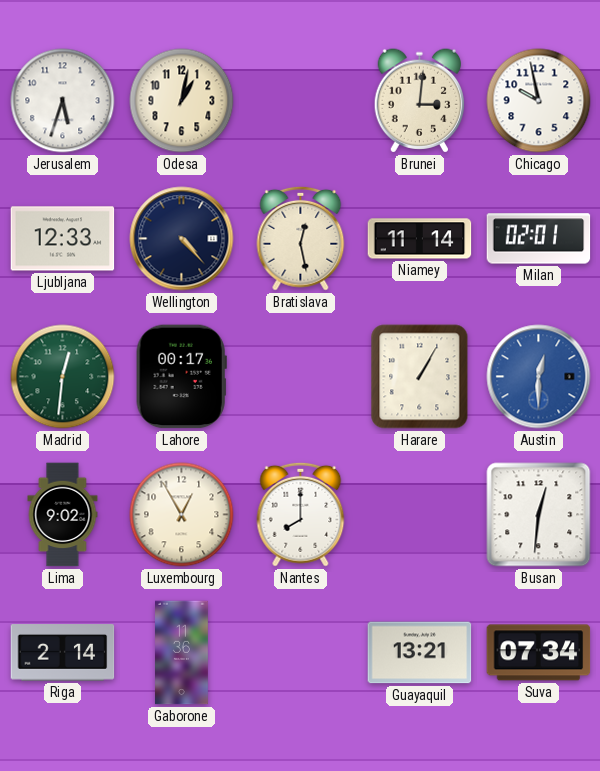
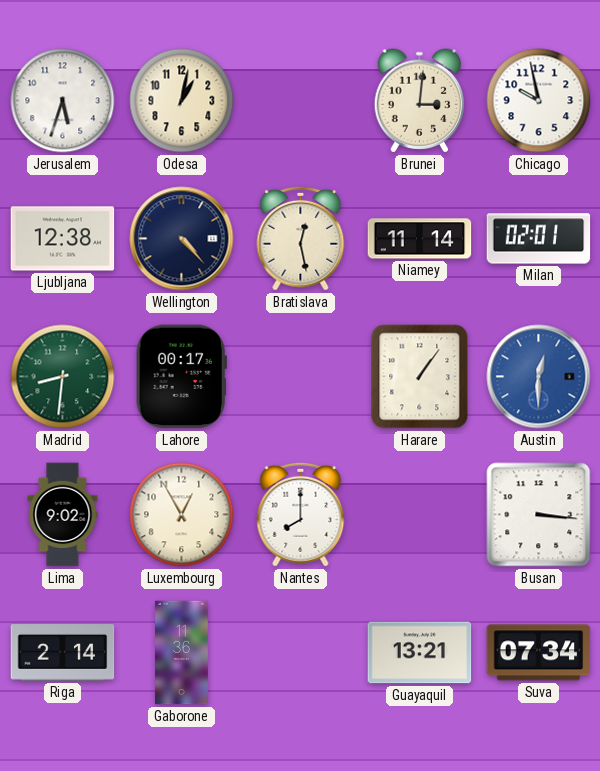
Ljubljana: 12:33 -> 12:38
Madrid: 12:31 -> 8:31
Harare: 1:05 -> 1:06
Busan: 12:31 -> 3:16
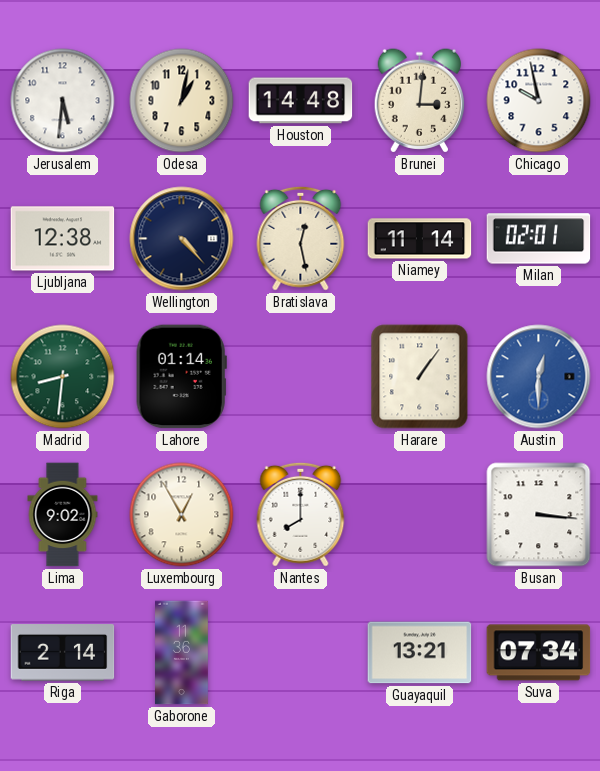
Jerusalem: 5:33 -> 5:31
Houston: none -> 14:48
Lahore: 00:17 -> 01:14
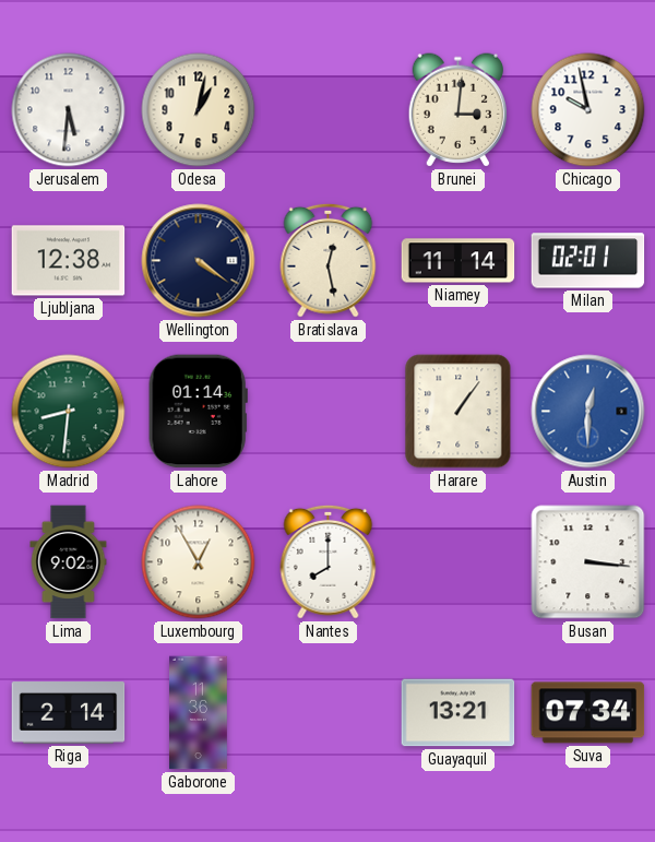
Houston: 14:48 -> none
Wellington: 4:23 -> 4:21
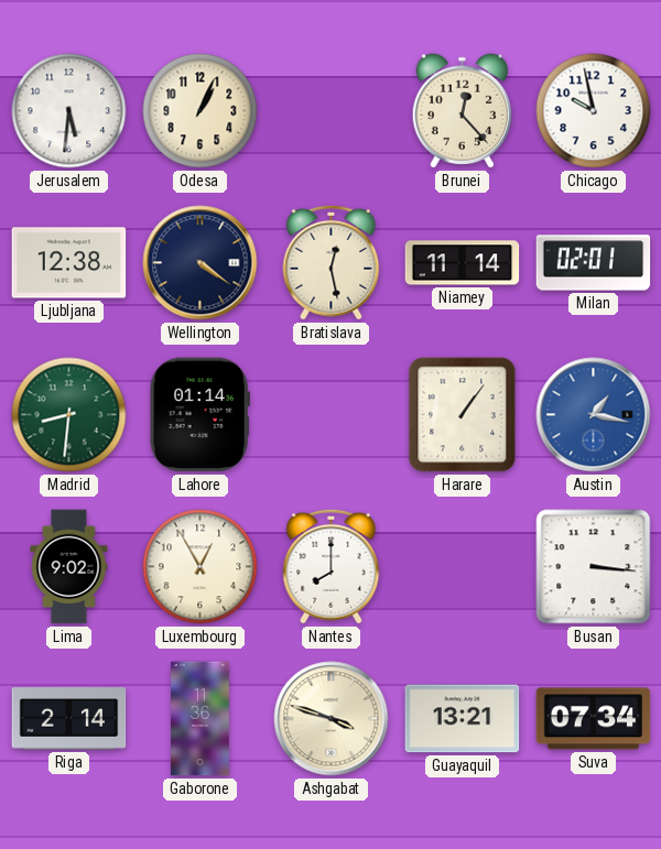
Odesa: 1:02 -> 1:04
Brunei: 3:01 -> 12:23
Austin: 12:30 -> 1:17
Ashgabat: none -> 3:48
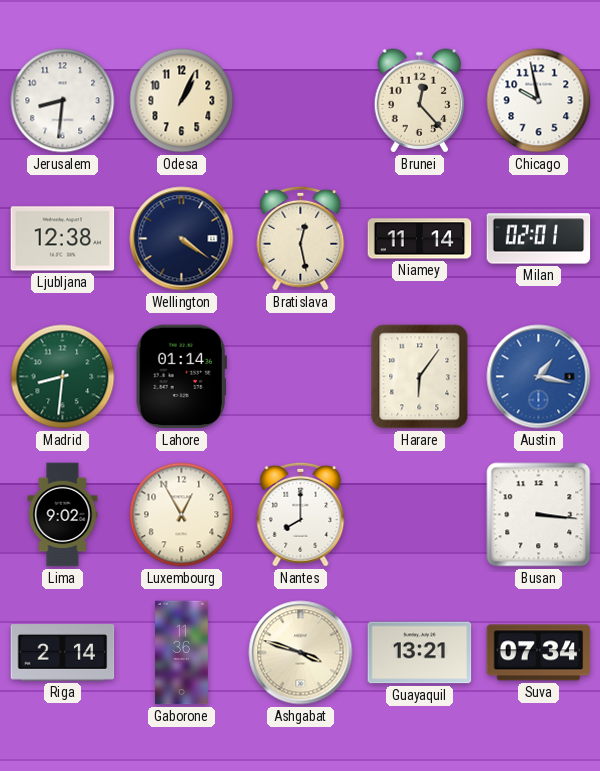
Jerusalem: 5:31 -> 8:31
Harare: 1:06 -> 6:06
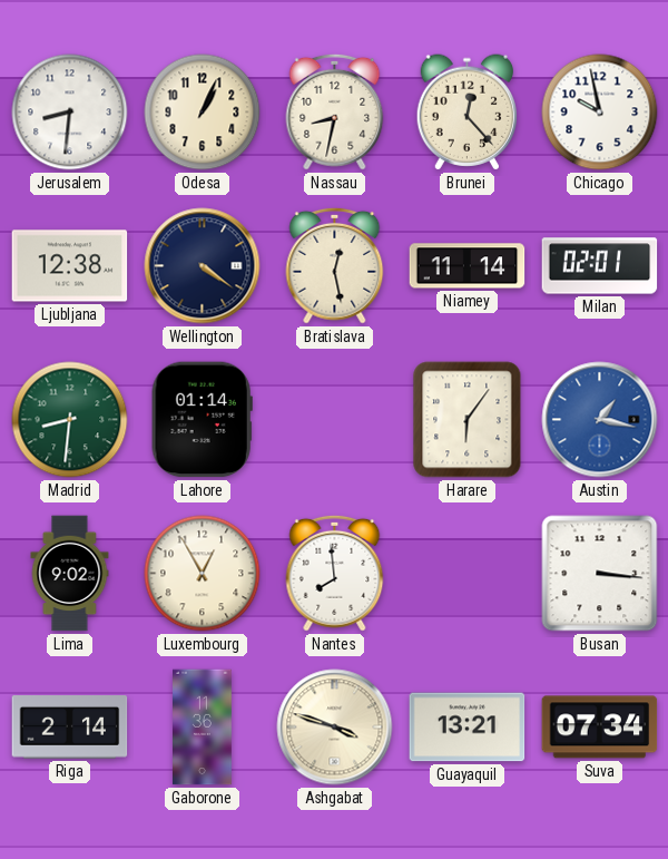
Nassau: none -> 8:32
Nantes: 8:00 -> 7:59
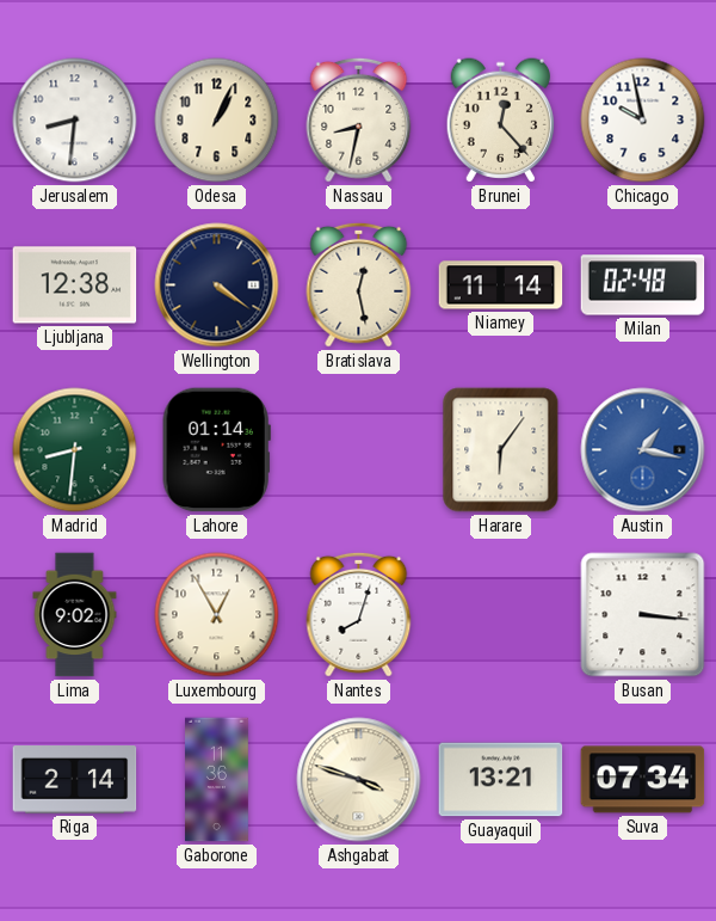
Milan: 02:01 -> 02:48
Nantes: 7:59 -> 8:03
